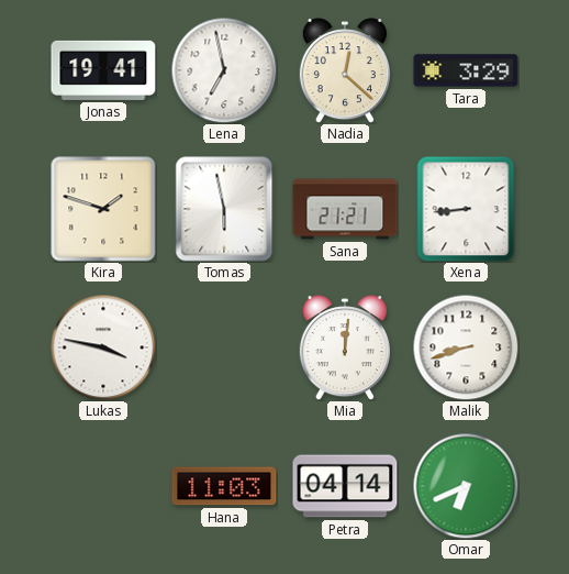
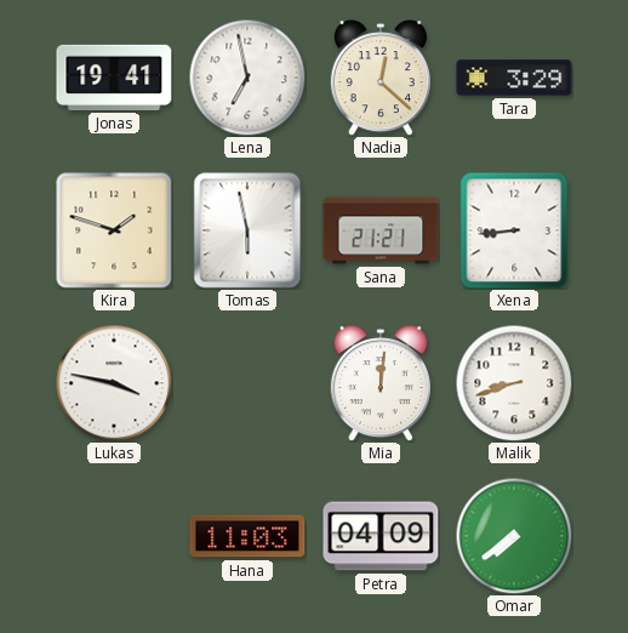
Petra: 04:14 -> 04:09
Omar: 6:41 -> 7:39
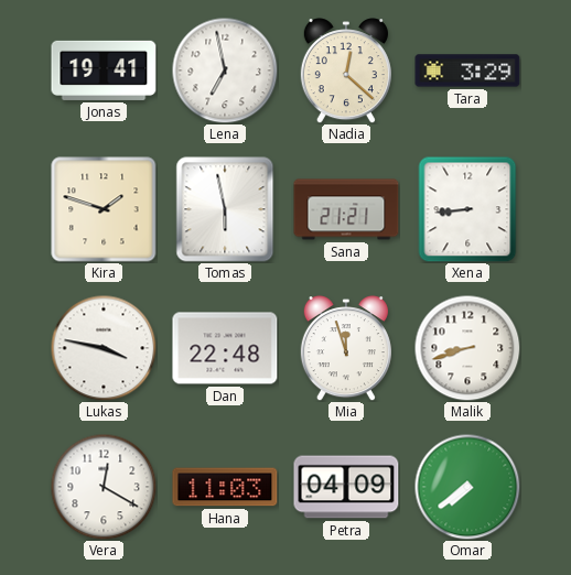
Dan: none -> 22:48
Mia: 12:01 -> 11:57
Vera: none -> 12:20
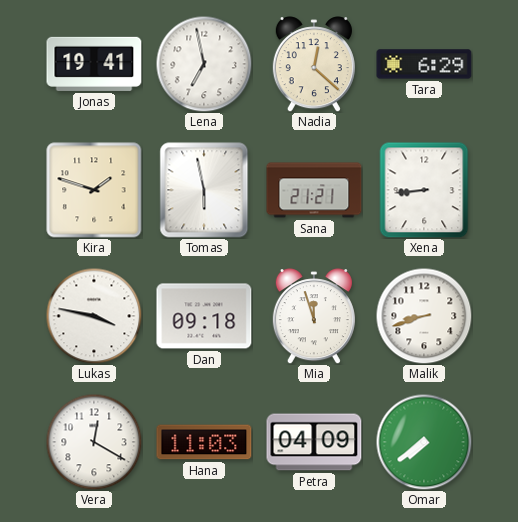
Tara: 3:29 -> 6:29
Dan: 22:48 -> 09:18
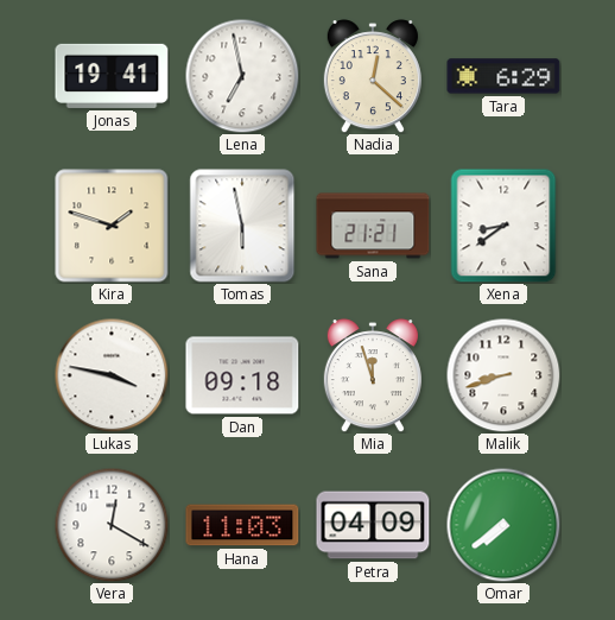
Xena: 8:44 -> 8:39
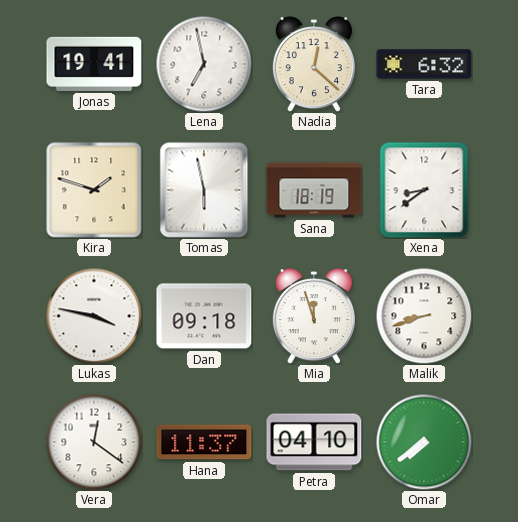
Tara: 6:29 -> 6:32
Sana: 21:21 -> 18:19
Vera: 12:20 -> 12:21
Hana: 11:03 -> 11:37
Petra: 04:09 -> 04:10
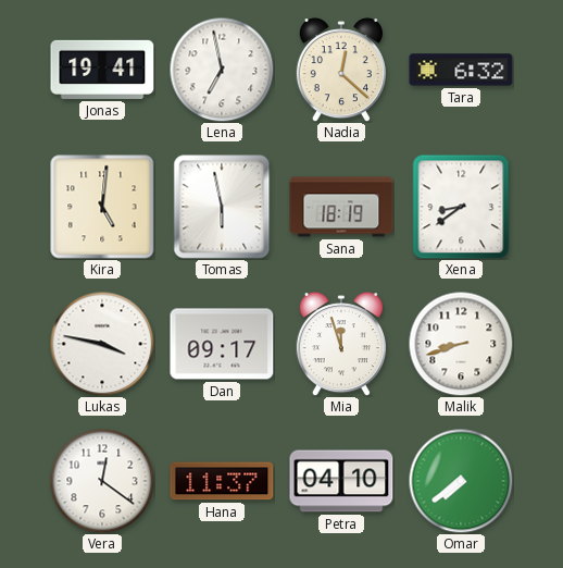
Kira: 1:48 -> 5:01
Dan: 09:18 -> 09:17
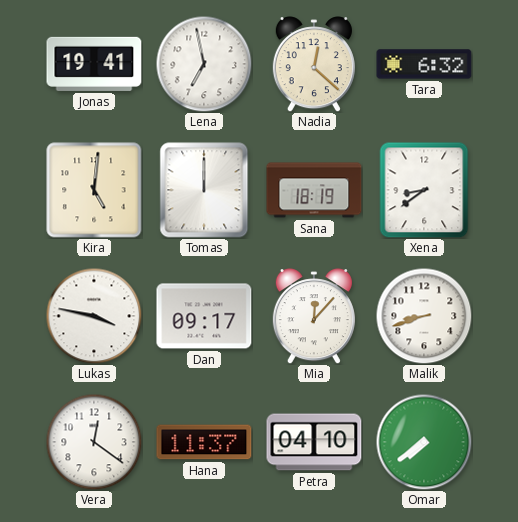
Tomas: 5:58 -> 12:00
Mia: 11:57 -> 12:07
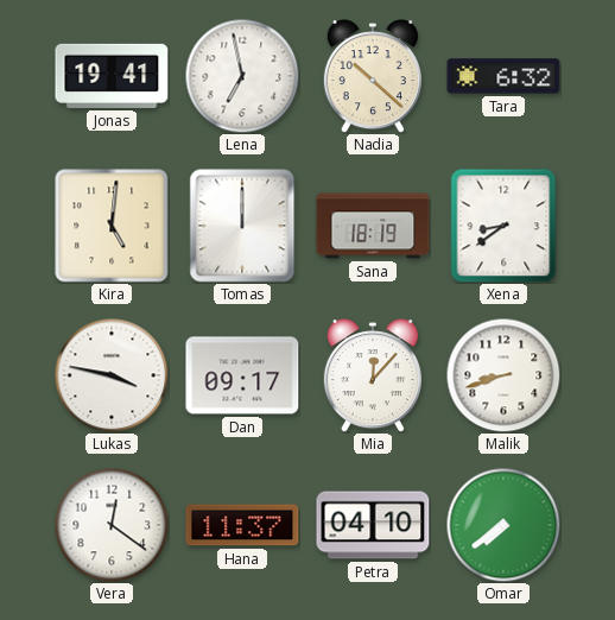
Nadia: 12:22 -> 10:22
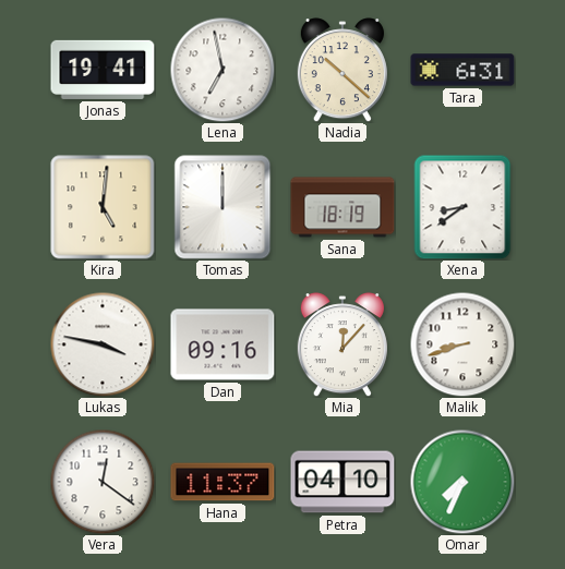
Tara: 6:32 -> 6:31
Dan: 09:17 -> 09:16
Omar: 7:39 -> 7:34
